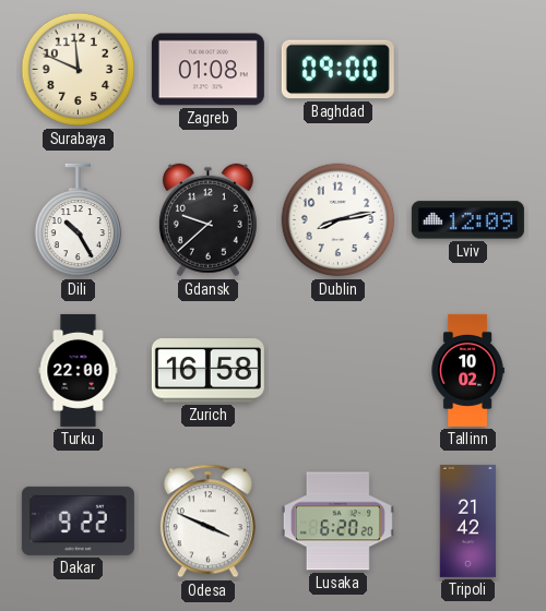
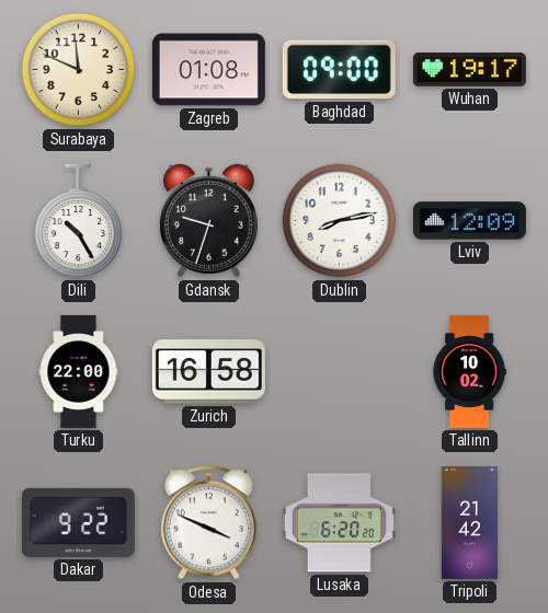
Wuhan: none -> 19:17
Gdansk: 9:38 -> 9:33
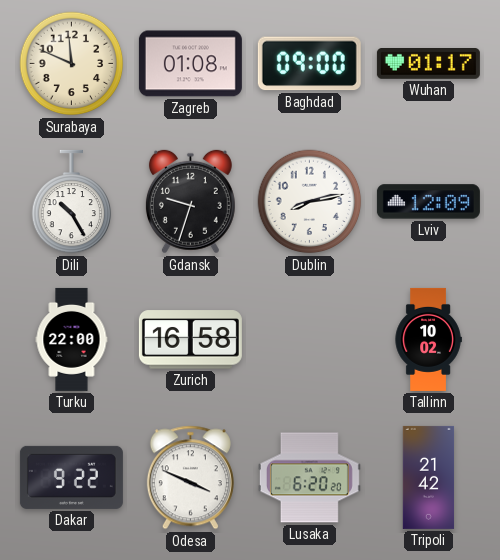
Wuhan: 19:17 -> 01:17
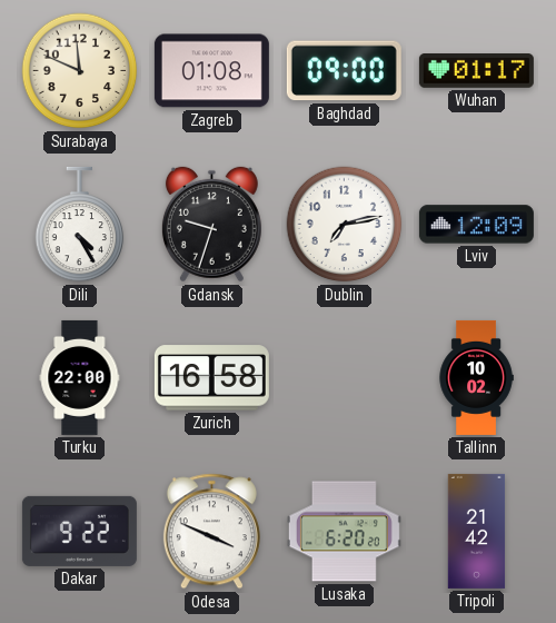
Dili: 10:25 -> 4:25
Dublin: 8:13 -> 7:13
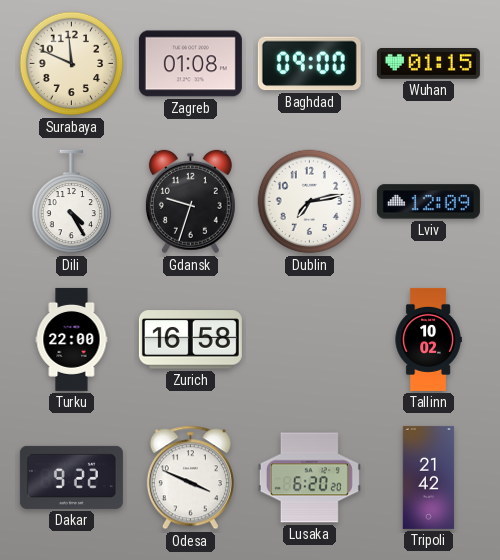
Wuhan: 01:17 -> 01:15
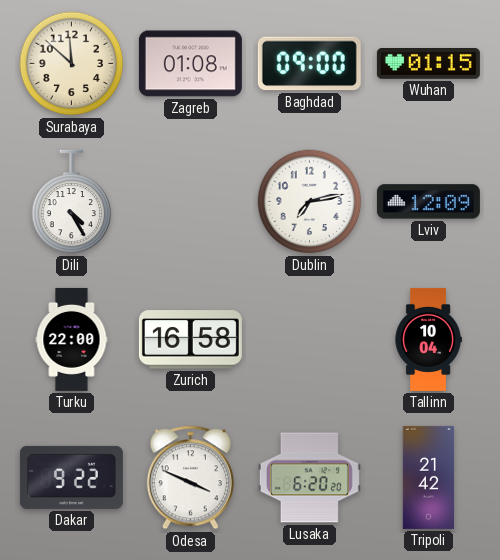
Surabaya: 11:49 -> 11:52
Gdansk: 9:33 -> none
Tallinn: 10:02 -> 10:04
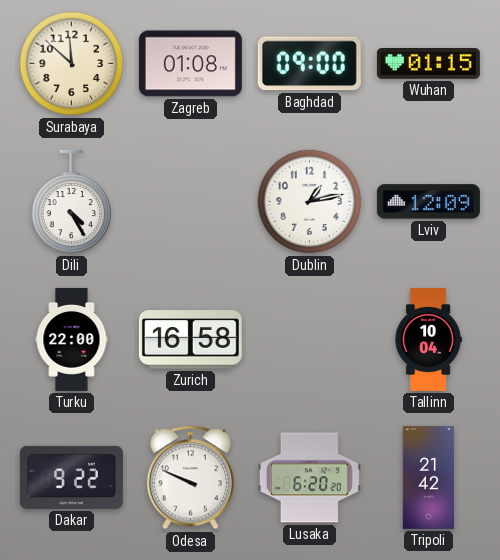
Dublin: 7:13 -> 1:13
Odesa: 3:49 -> 9:49
